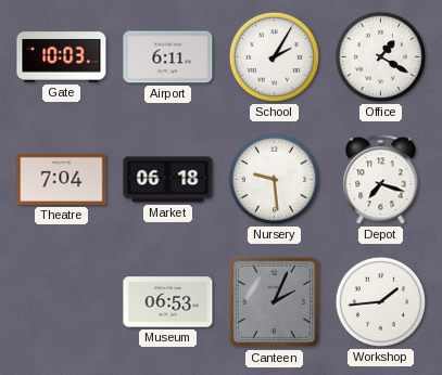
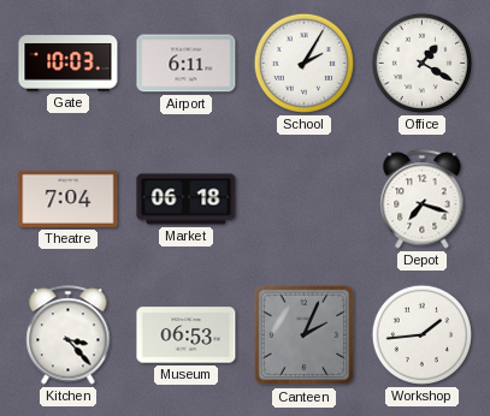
Nursery: 9:29 -> none
Kitchen: none -> 3:23
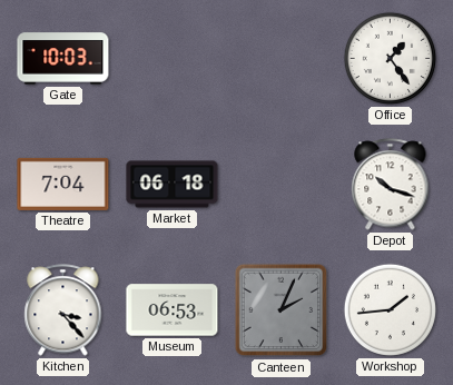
Airport: 6:11 -> none
School: 2:05 -> none
Office: 1:20 -> 1:24
Depot: 7:18 -> 10:18
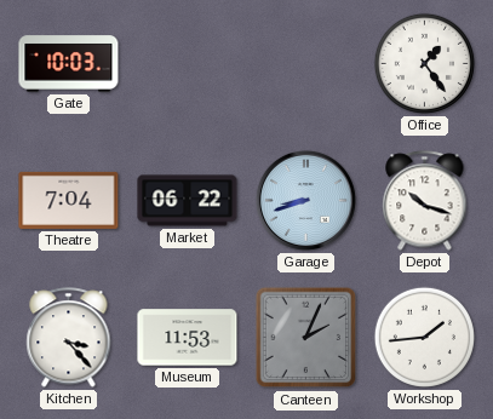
Market: 06:18 -> 06:22
Garage: none -> 8:42
Museum: 06:53 -> 11:53
